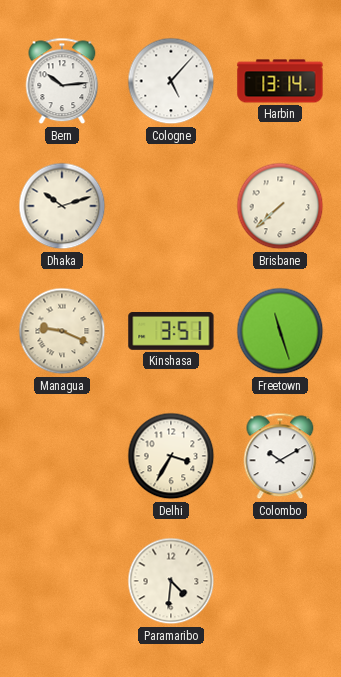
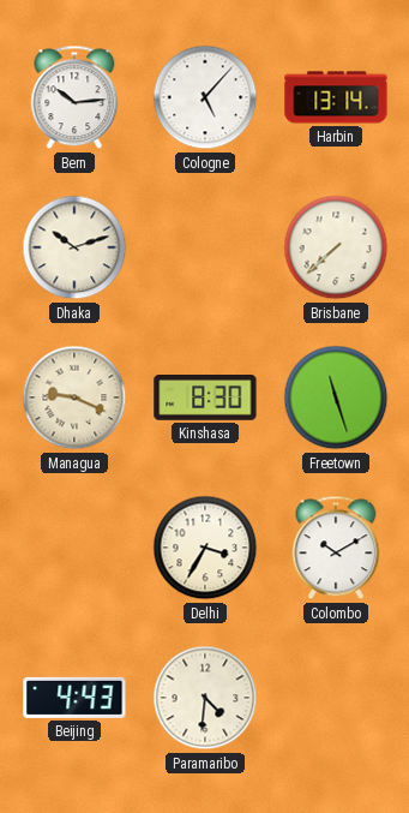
Kinshasa: 3:51 -> 8:30
Beijing: none -> 4:43
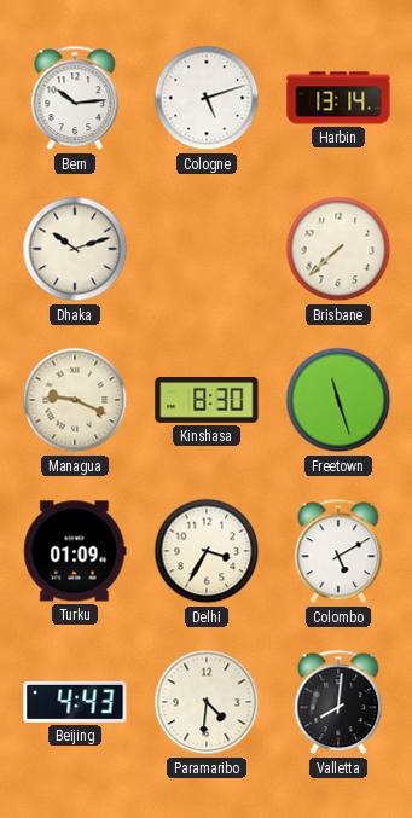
Cologne: 5:07 -> 5:12
Turku: none -> 01:09
Colombo: 10:10 -> 5:10
Valletta: none -> 8:01
